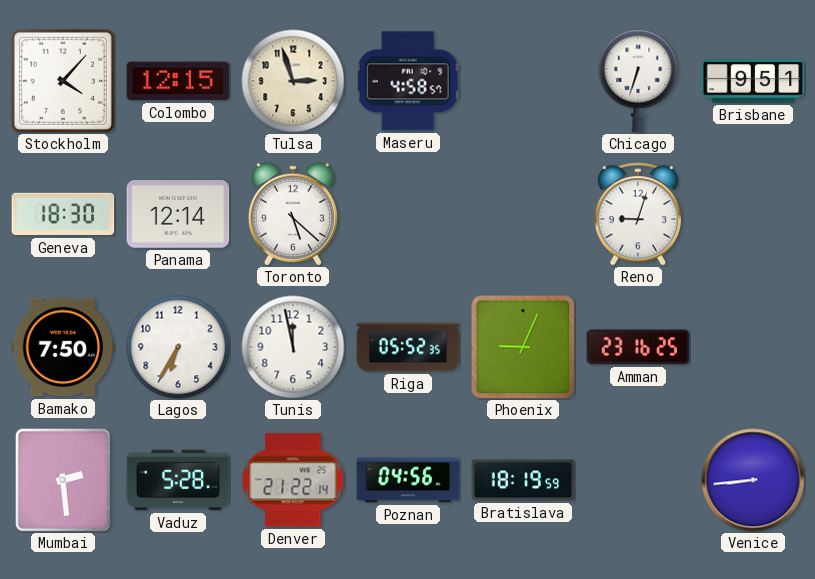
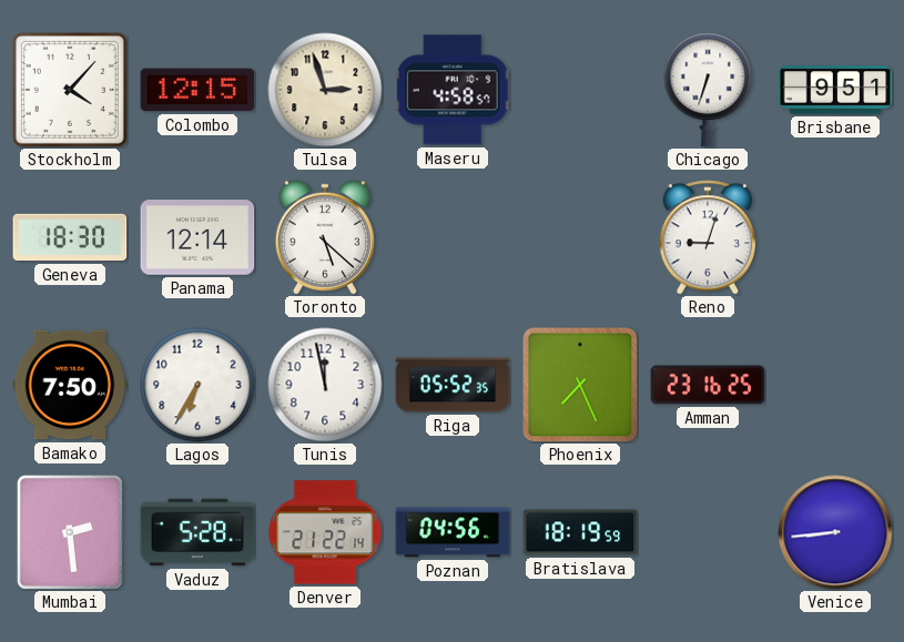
Phoenix: 9:04 -> 7:26
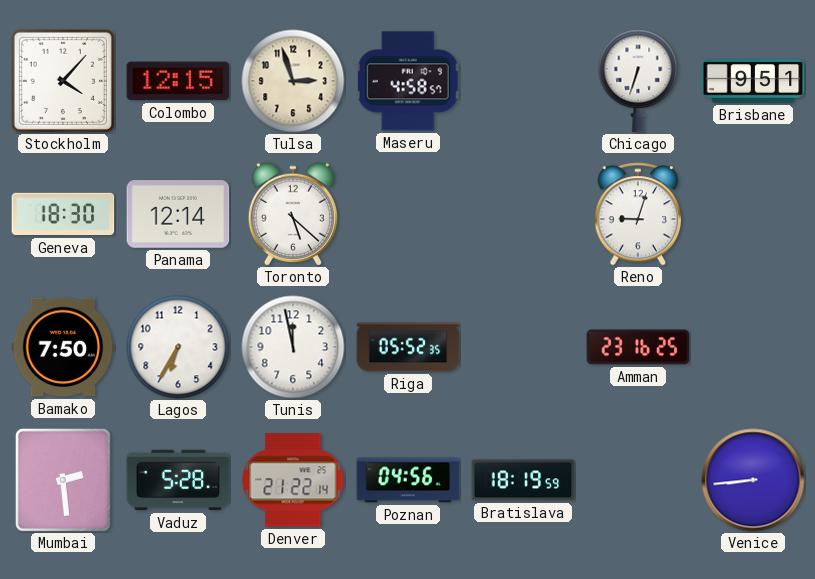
Phoenix: 7:26 -> none
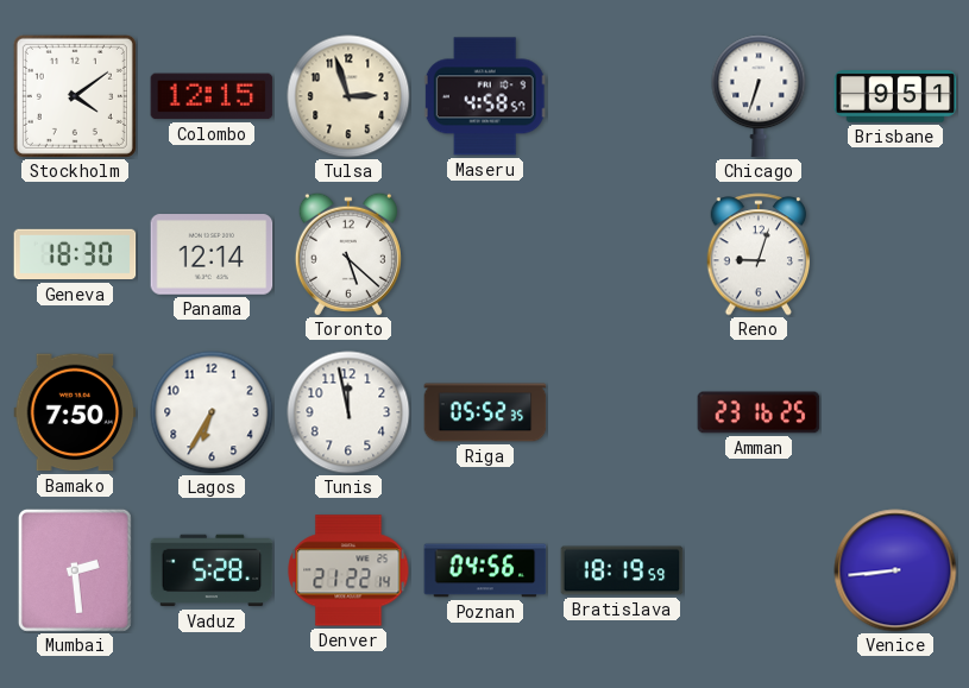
Stockholm: 4:07 -> 4:09
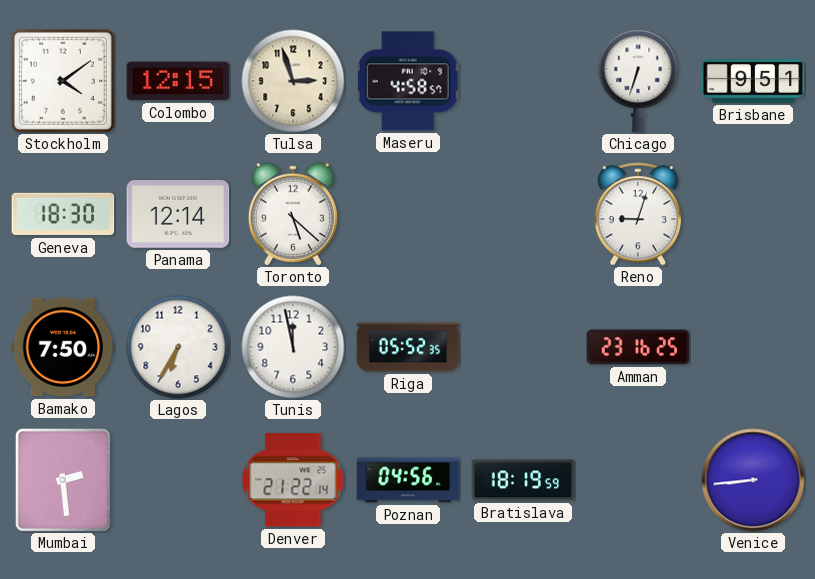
Vaduz: 5:28 -> none
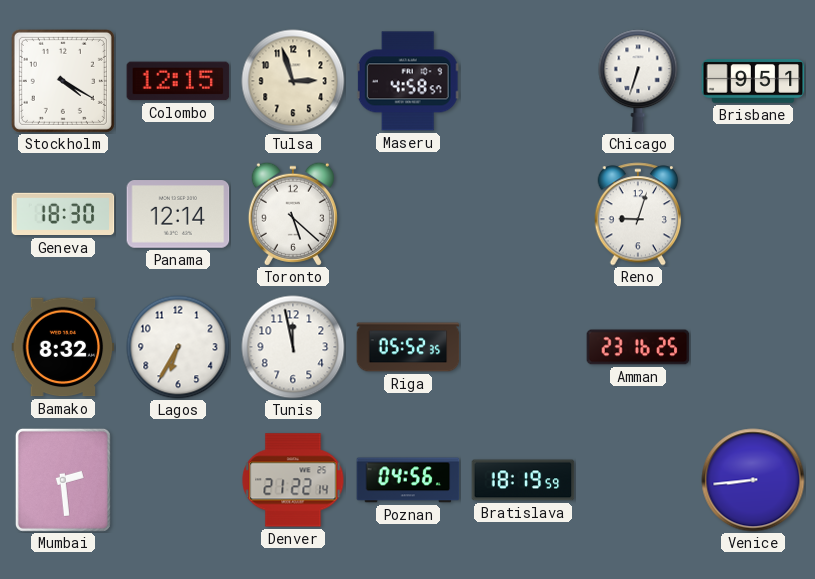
Stockholm: 4:09 -> 4:20
Bamako: 7:50 -> 8:32
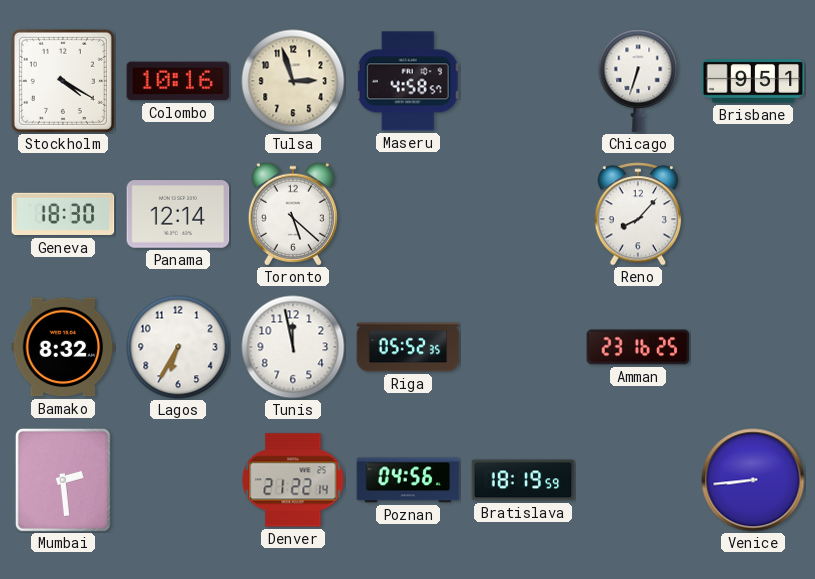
Colombo: 12:15 -> 10:16
Reno: 9:03 -> 8:07
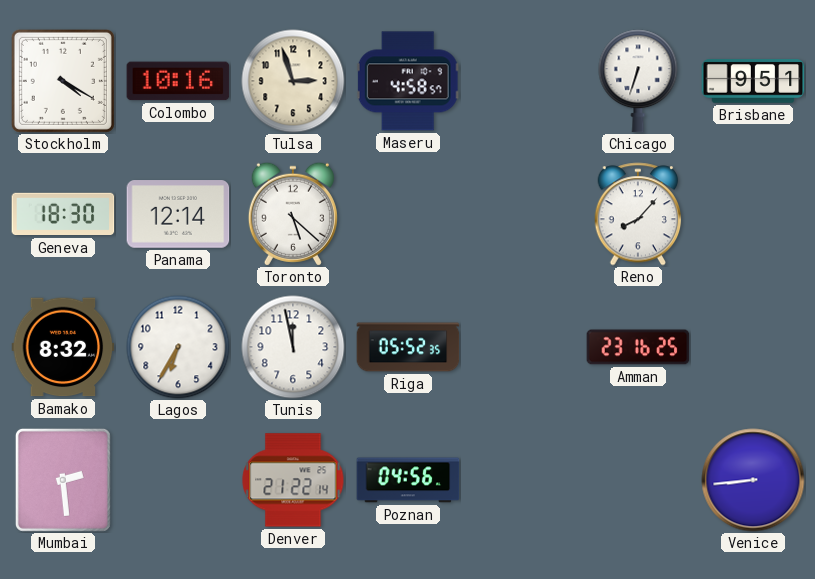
Bratislava: 18:19 -> none
